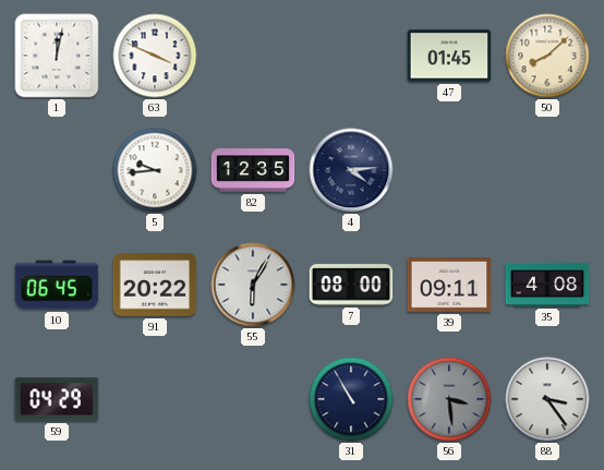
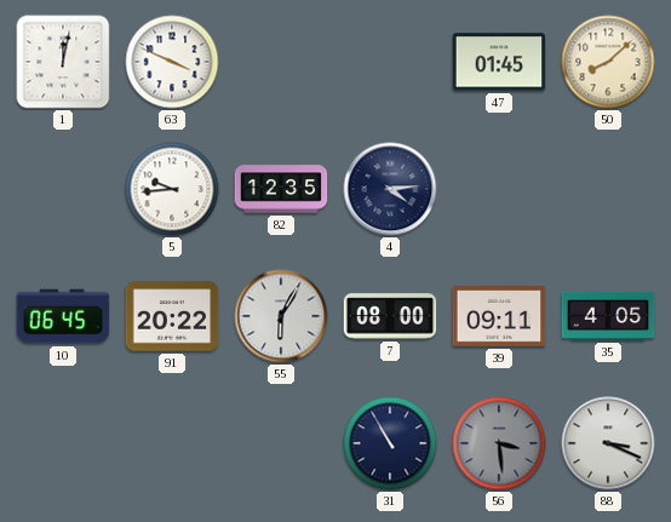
35: 4:08 -> 4:05
59: 04:29 -> none
88: 3:24 -> 3:19
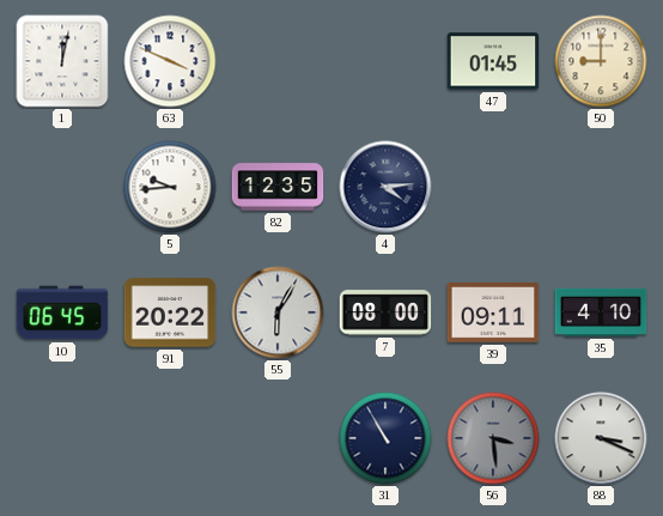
50: 8:08 -> 9:00
35: 4:05 -> 4:10
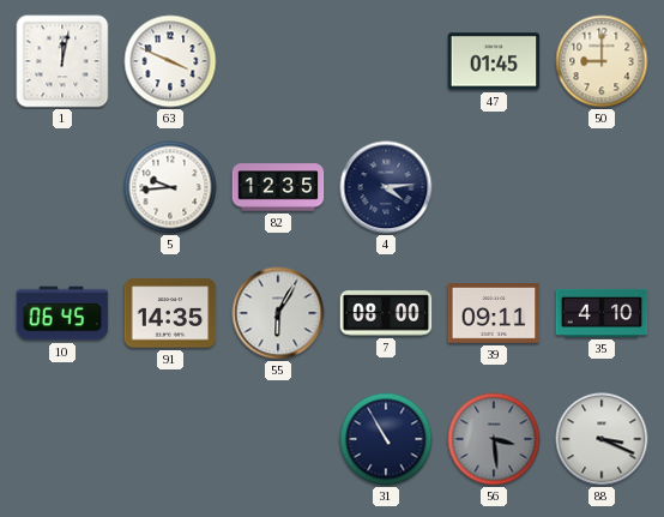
91: 20:22 -> 14:35
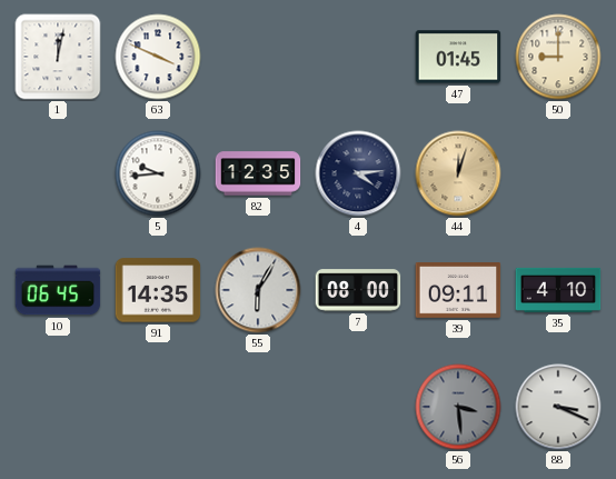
44: none -> 12:03
31: 10:55 -> none
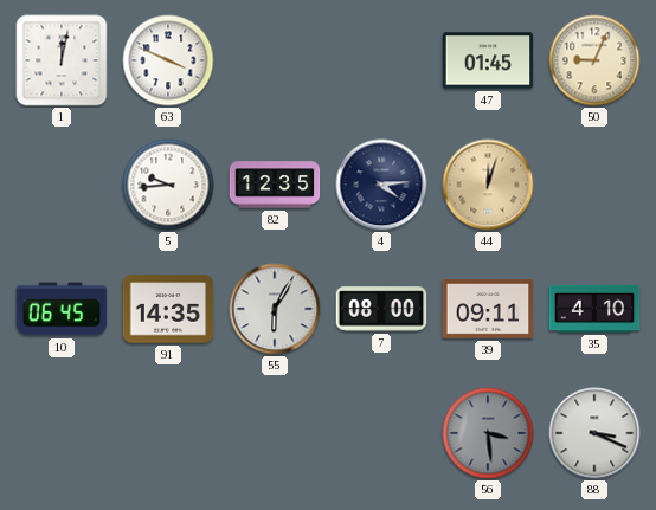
50: 9:00 -> 9:04
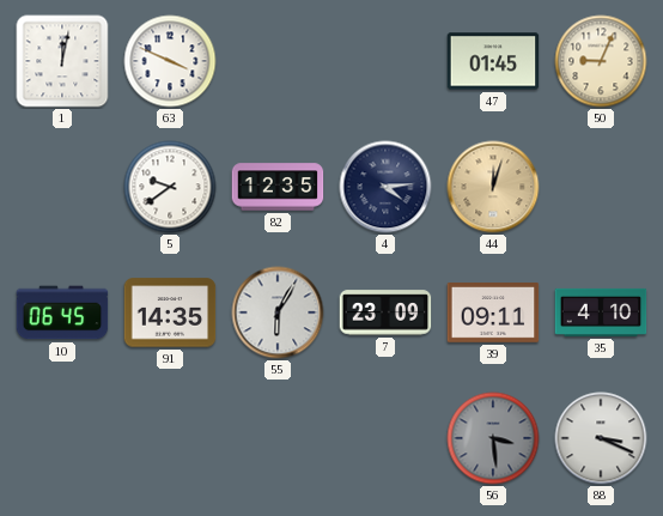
5: 9:44 -> 9:39
7: 08:00 -> 23:09
